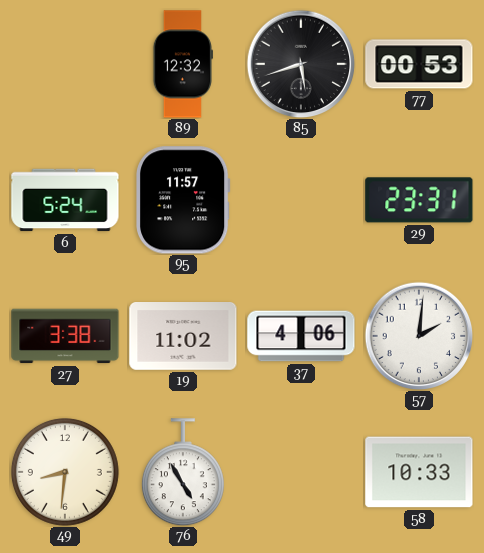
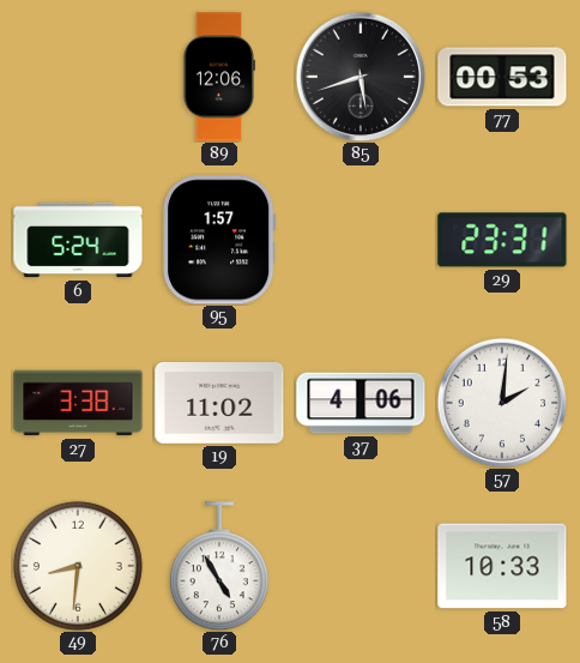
89: 12:32 -> 12:06
95: 11:57 -> 1:57
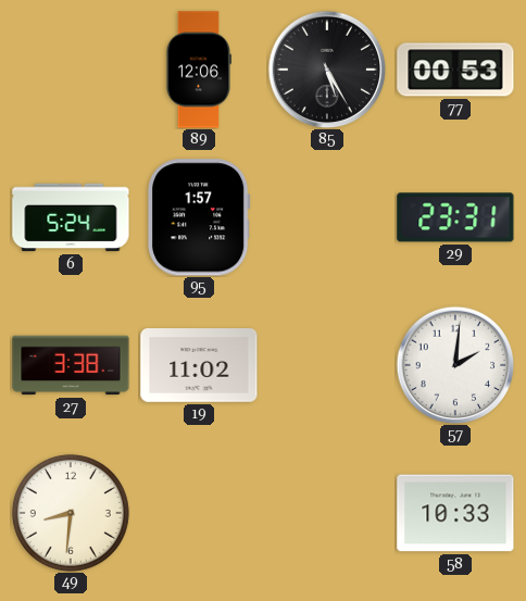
85: 5:42 -> 5:25
37: 4:06 -> none
76: 4:55 -> none
